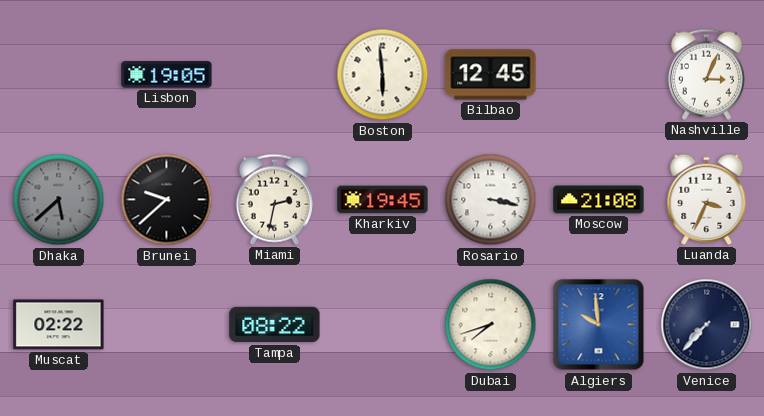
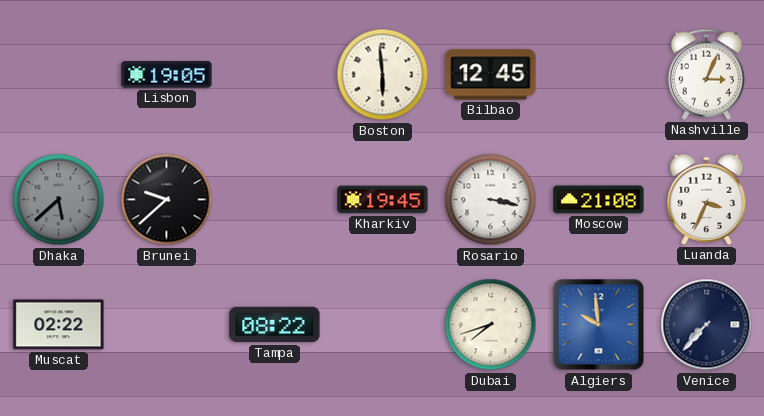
Miami: 2:32 -> none
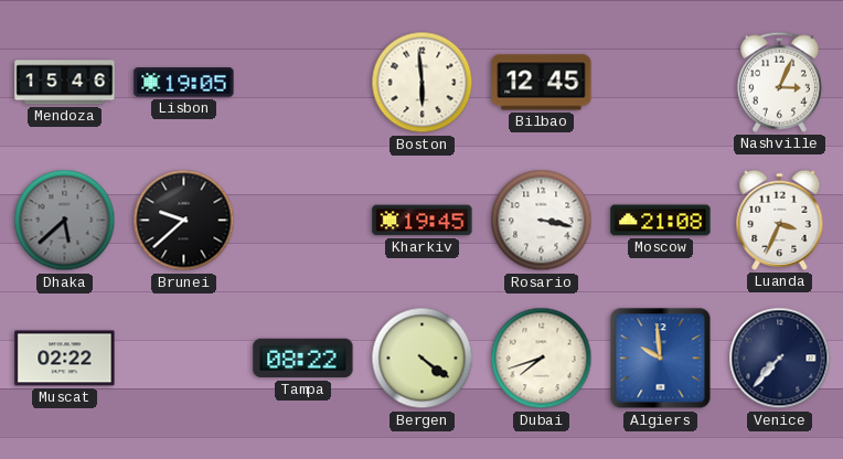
Mendoza: none -> 15:46
Bergen: none -> 4:21
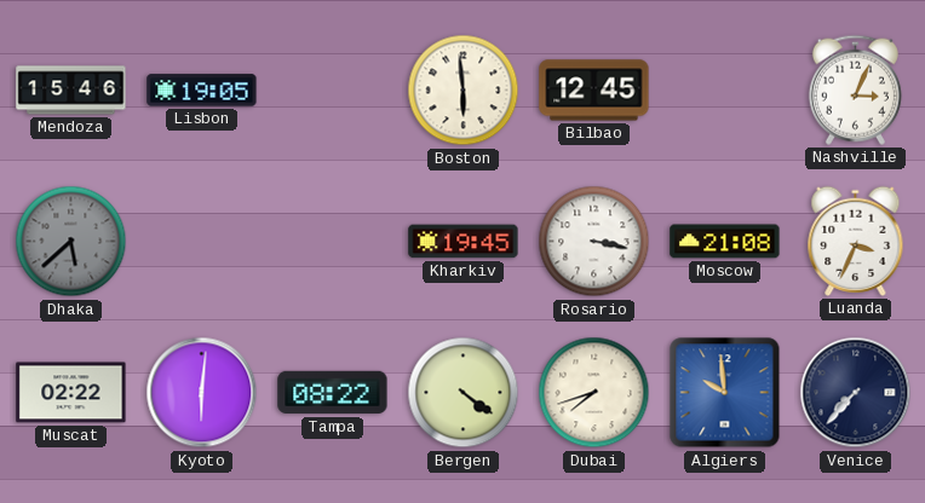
Brunei: 9:38 -> none
Kyoto: none -> 6:01
